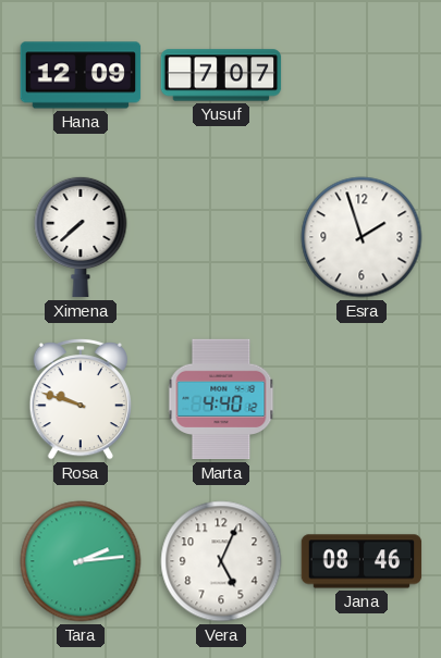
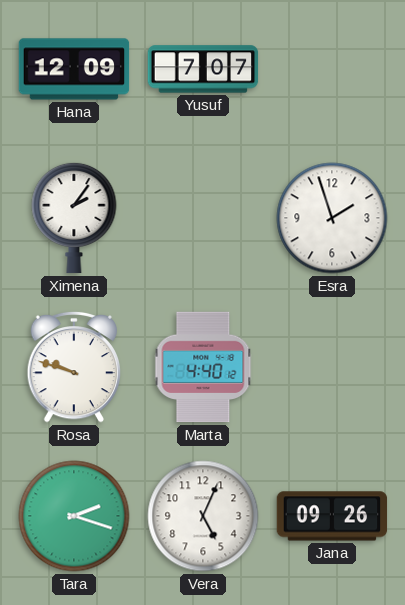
Ximena: 7:38 -> 2:06
Tara: 2:14 -> 2:18
Jana: 08:46 -> 09:26
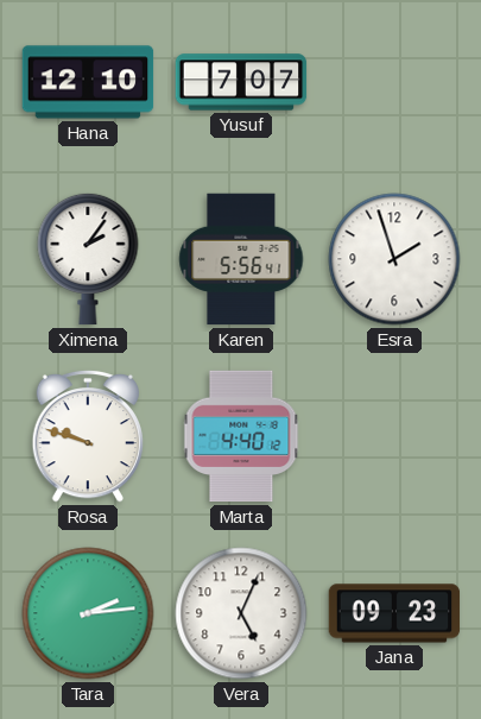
Hana: 12:09 -> 12:10
Karen: none -> 5:56
Tara: 2:18 -> 2:14
Jana: 09:26 -> 09:23
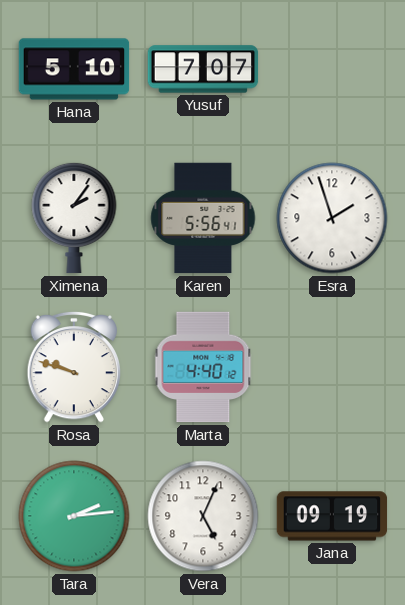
Hana: 12:10 -> 5:10
Jana: 09:23 -> 09:19
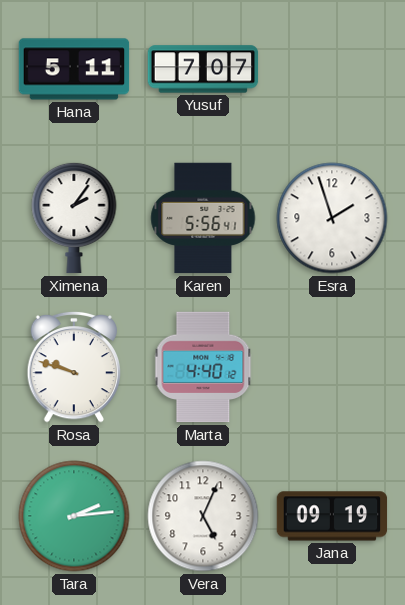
Hana: 5:10 -> 5:11
